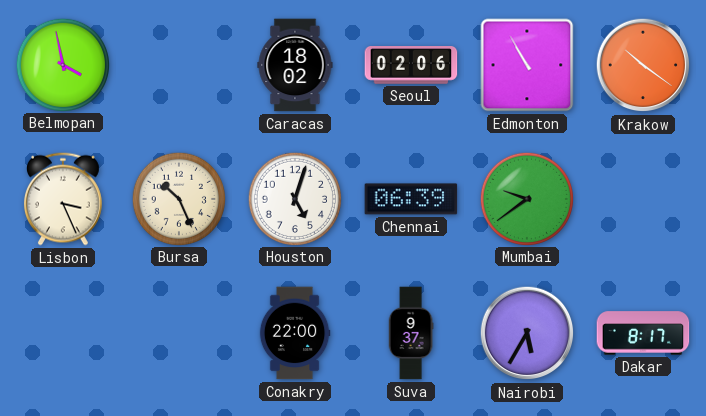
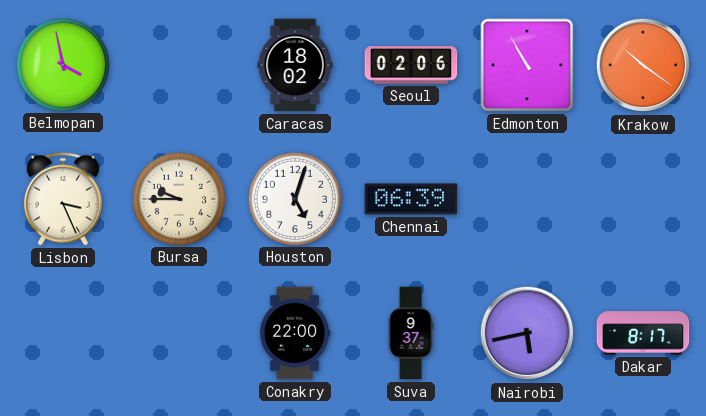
Bursa: 10:26 -> 9:45
Mumbai: 9:39 -> none
Nairobi: 5:35 -> 5:43
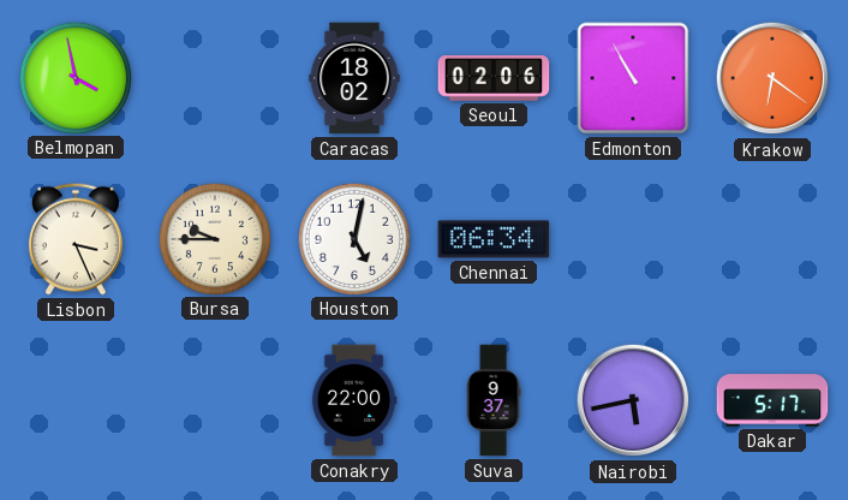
Krakow: 10:21 -> 6:21
Houston: 5:03 -> 5:02
Chennai: 06:39 -> 06:34
Dakar: 8:17 -> 5:17
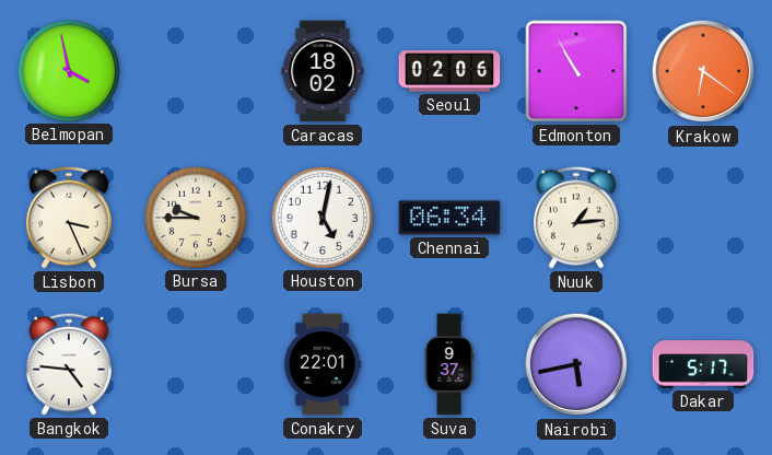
Nuuk: none -> 1:14
Bangkok: none -> 4:46
Conakry: 22:00 -> 22:01
